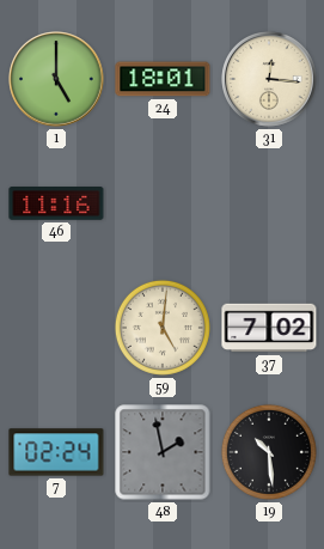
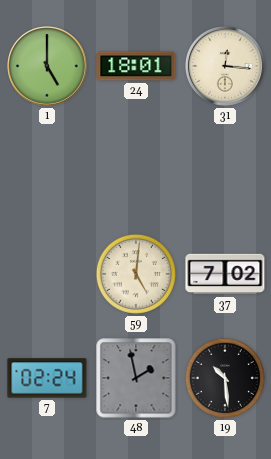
46: 11:16 -> none
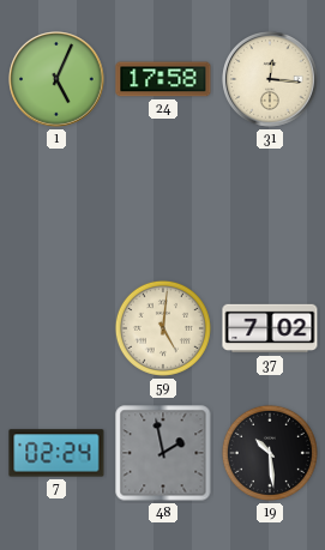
1: 5:00 -> 5:04
24: 18:01 -> 17:58
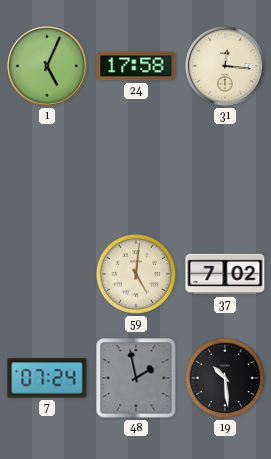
7: 02:24 -> 07:24
